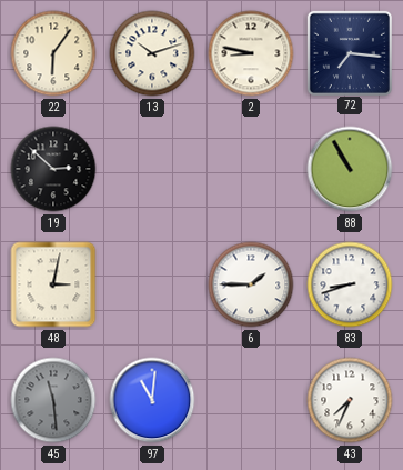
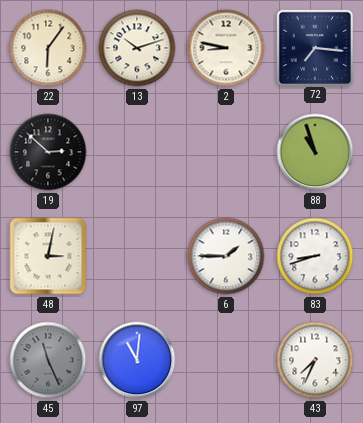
88: 10:55 -> 10:57
45: 11:29 -> 11:26
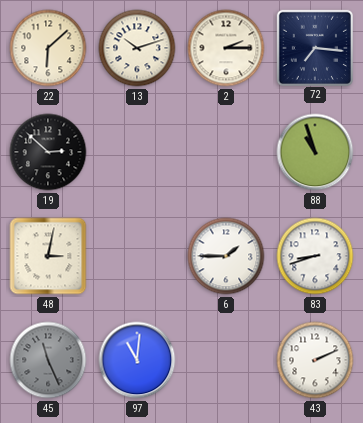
22: 6:06 -> 6:08
2: 8:47 -> 2:15
43: 7:34 -> 2:11
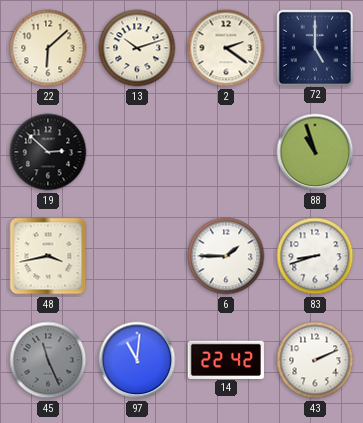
2: 2:15 -> 2:21
72: 7:16 -> 5:00
48: 3:02 -> 3:43
14: none -> 22:42
